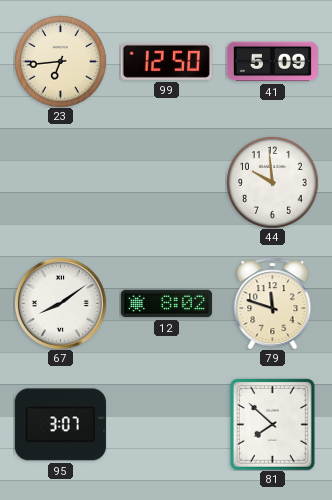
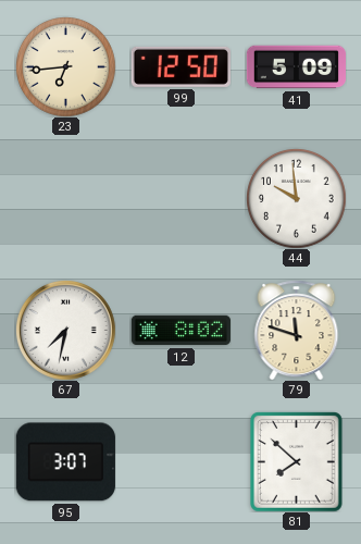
67: 8:09 -> 7:32
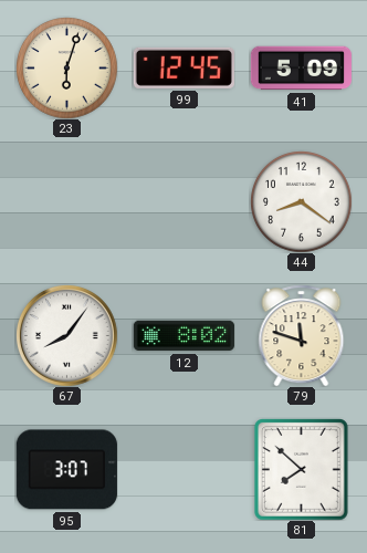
23: 6:44 -> 6:03
99: 12:50 -> 12:45
44: 9:59 -> 8:21
67: 7:32 -> 8:06
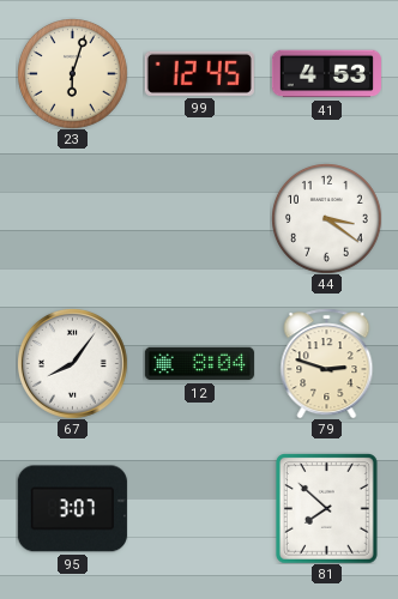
41: 5:09 -> 4:53
44: 8:21 -> 3:21
12: 8:02 -> 8:04
79: 11:48 -> 2:48
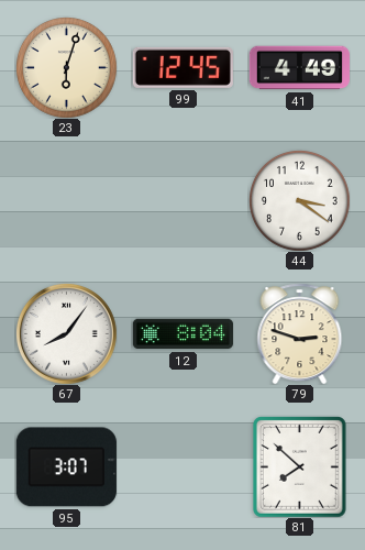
41: 4:53 -> 4:49
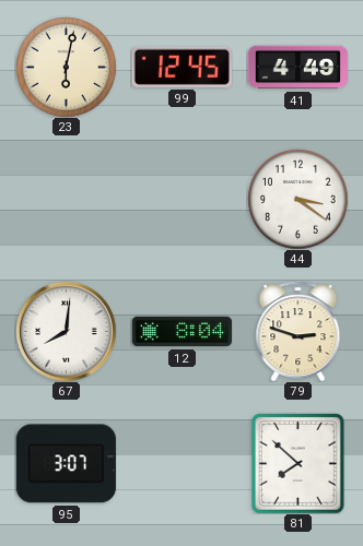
23: 6:03 -> 6:02
67: 8:06 -> 8:01
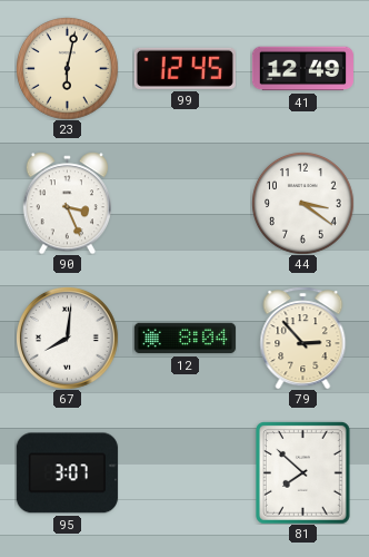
41: 4:49 -> 12:49
90: none -> 3:26
79: 2:48 -> 2:53
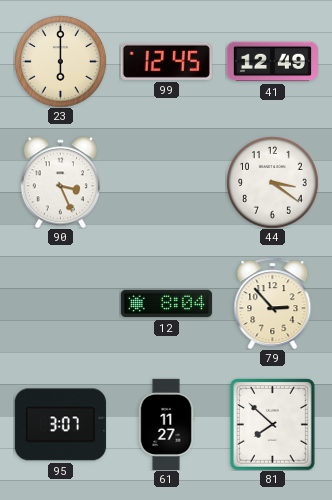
23: 6:02 -> 6:00
67: 8:01 -> none
61: none -> 11:27
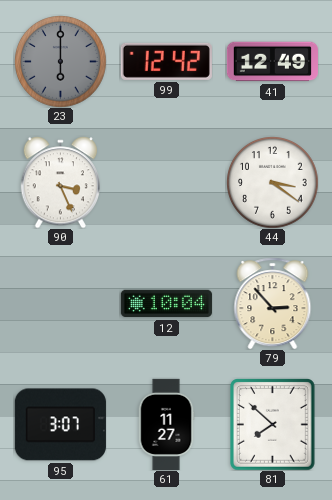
23 dial: cream -> grey
99: 12:45 -> 12:42
12: 8:04 -> 10:04
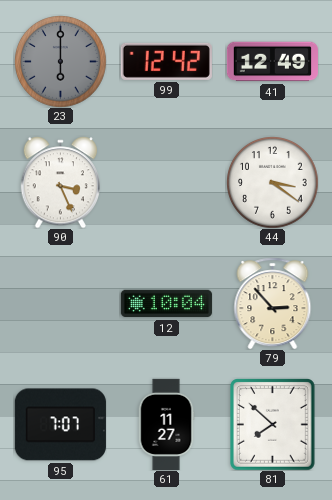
95: 3:07 -> 7:07
